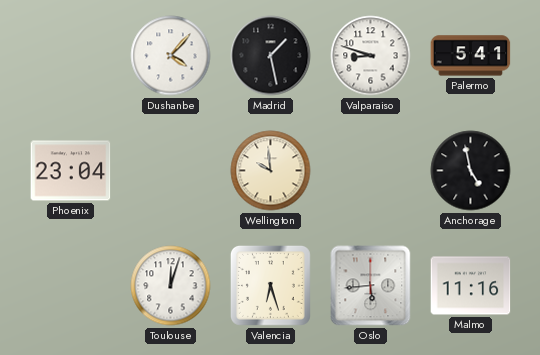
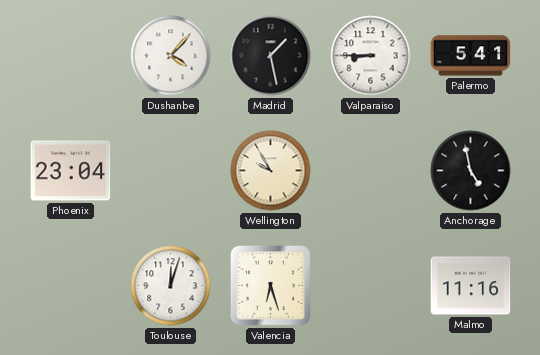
Valparaiso: 8:48 -> 8:45
Wellington: 9:59 -> 9:55
Oslo: 5:44 -> none
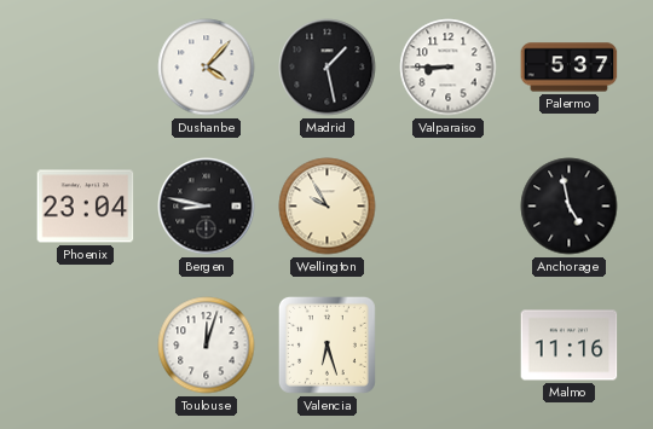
Palermo: 5:41 -> 5:37
Bergen: none -> 8:47
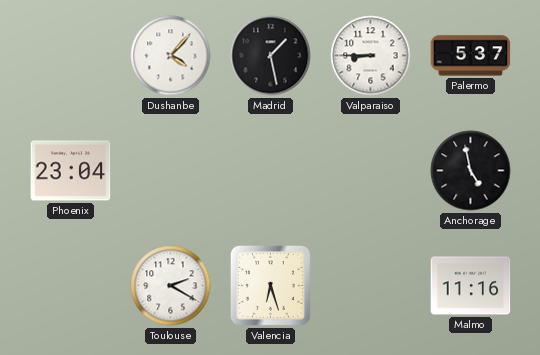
Bergen: 8:47 -> none
Wellington: 9:55 -> none
Toulouse: 12:03 -> 2:20
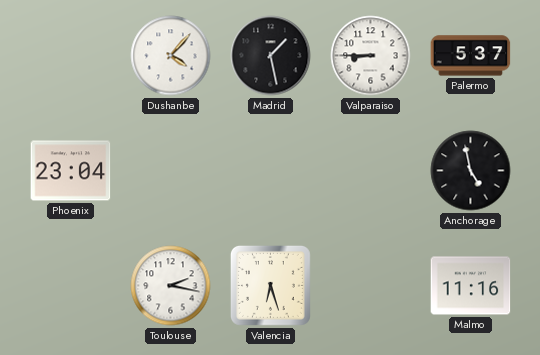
Toulouse: 2:20 -> 2:17
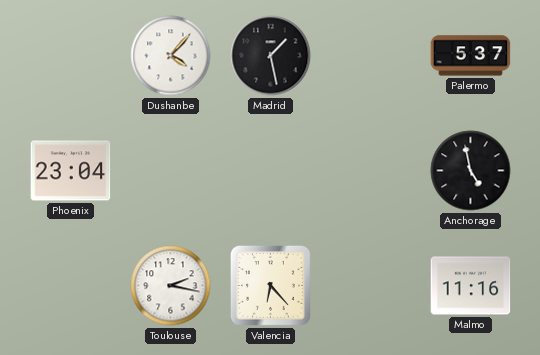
Valparaiso: 8:45 -> none
Valencia: 6:27 -> 6:23
